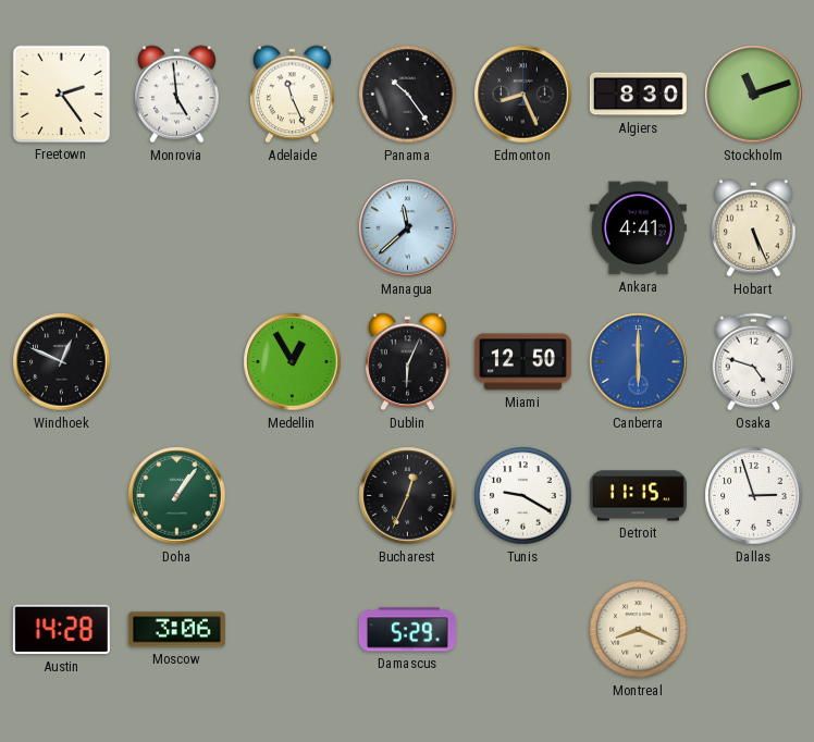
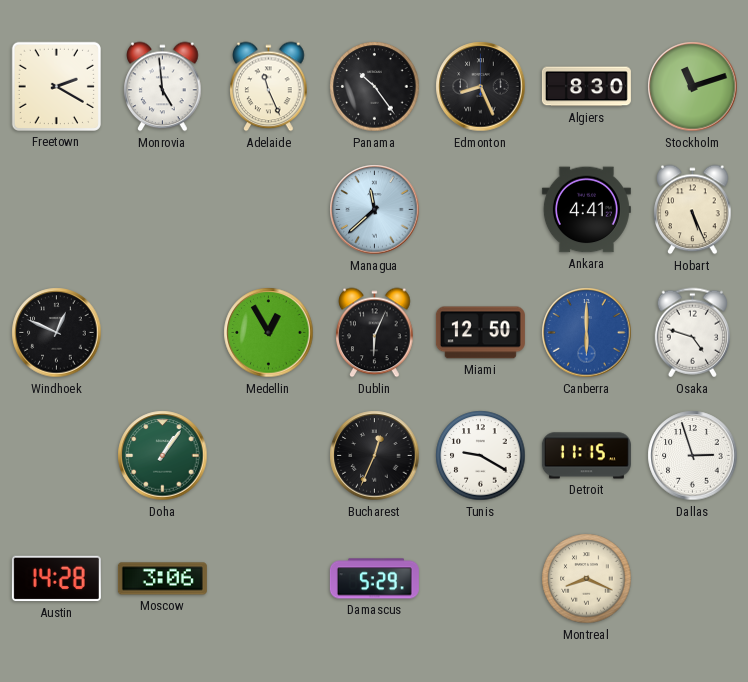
Freetown: 2:24 -> 2:20
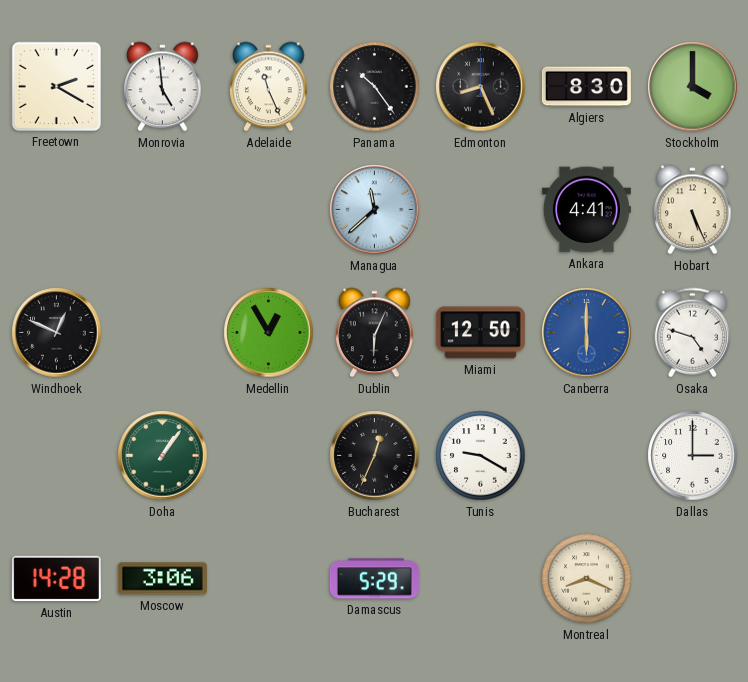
Stockholm: 11:12 -> 4:00
Detroit: 11:15 -> none
Dallas: 2:57 -> 3:00
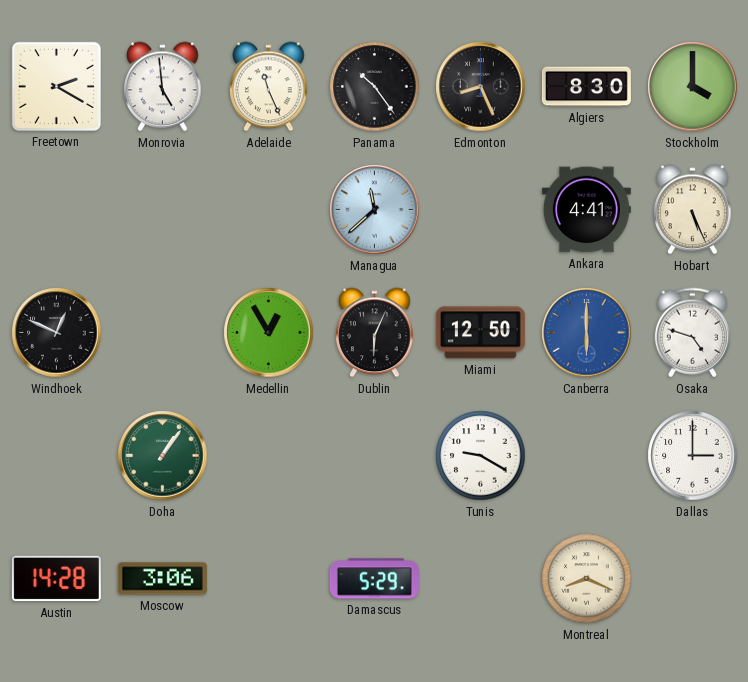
Bucharest: 12:34 -> none
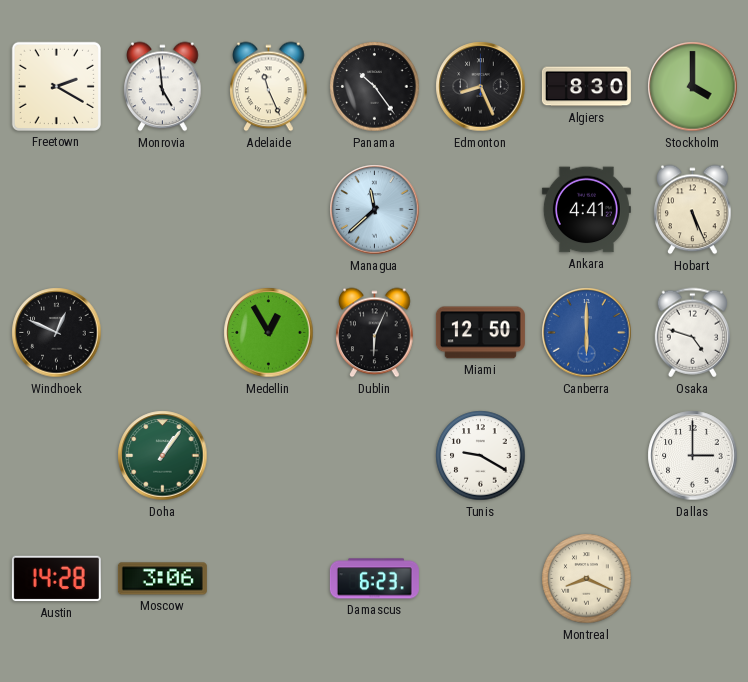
Damascus: 5:29 -> 6:23
